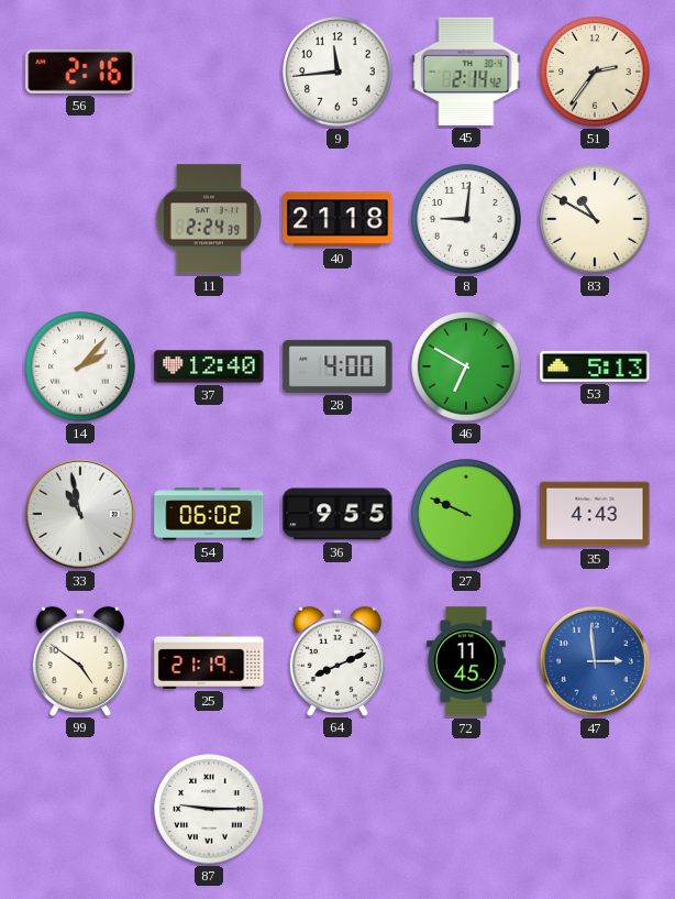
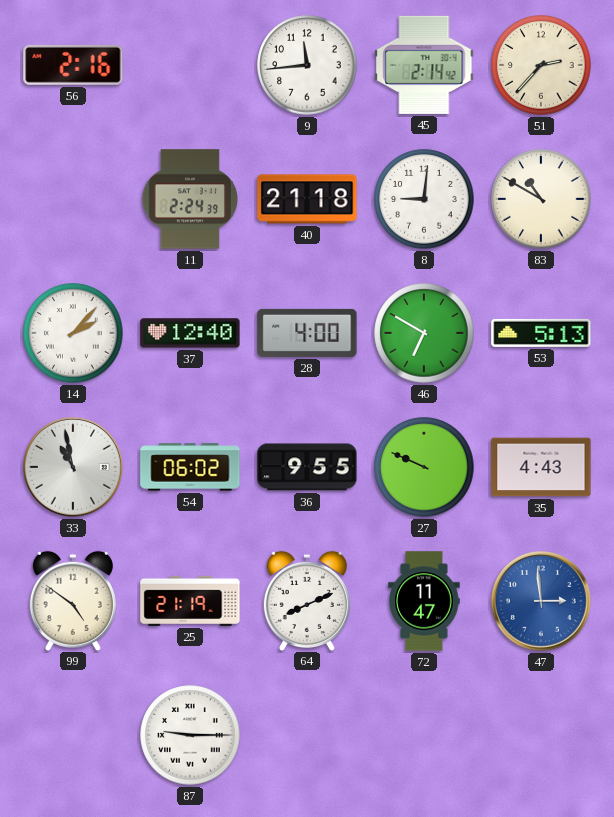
51: 2:36 -> 2:37
72: 11:45 -> 11:47
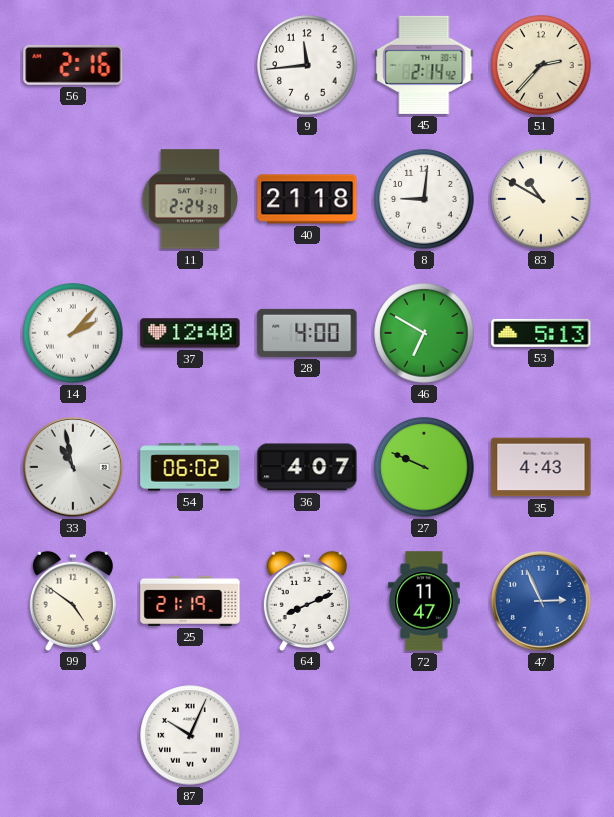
36: 9:55 -> 4:07
47: 2:59 -> 2:56
87: 9:15 -> 10:04
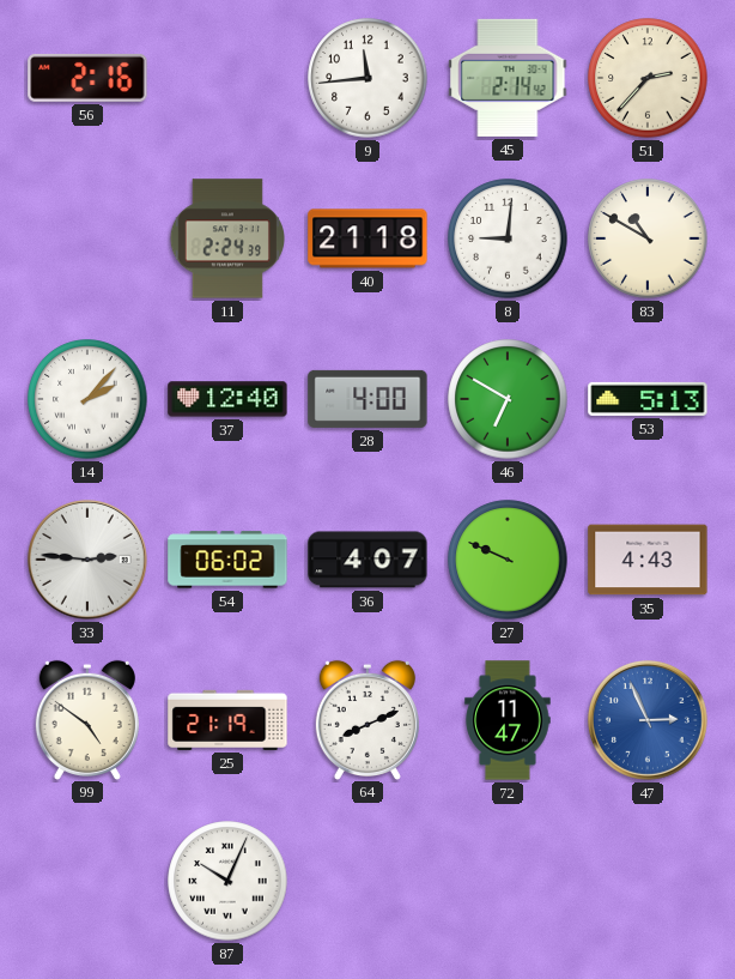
33: 10:58 -> 2:46
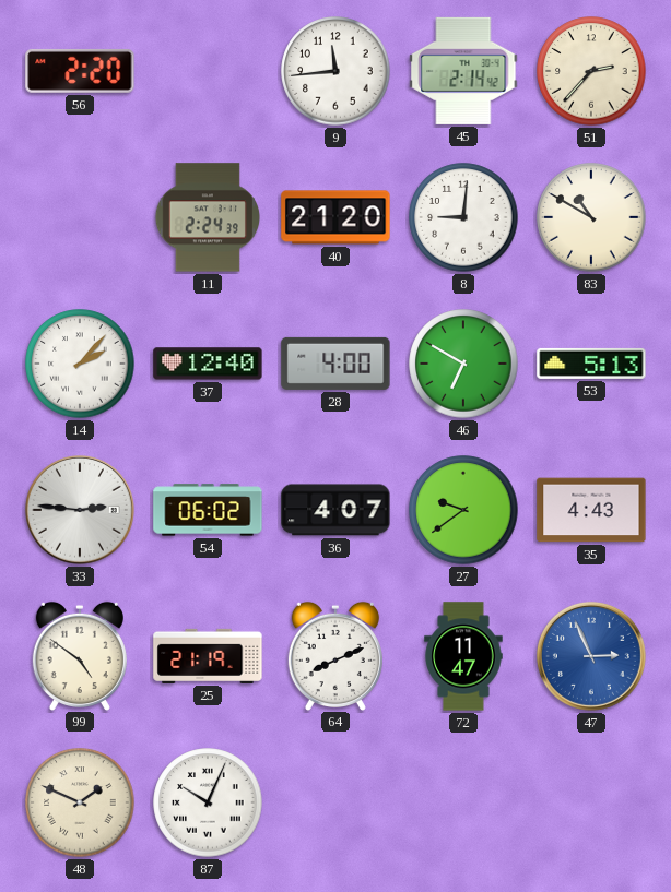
56: 2:16 -> 2:20
40: 21:18 -> 21:20
27: 9:49 -> 9:39
48: none -> 1:49
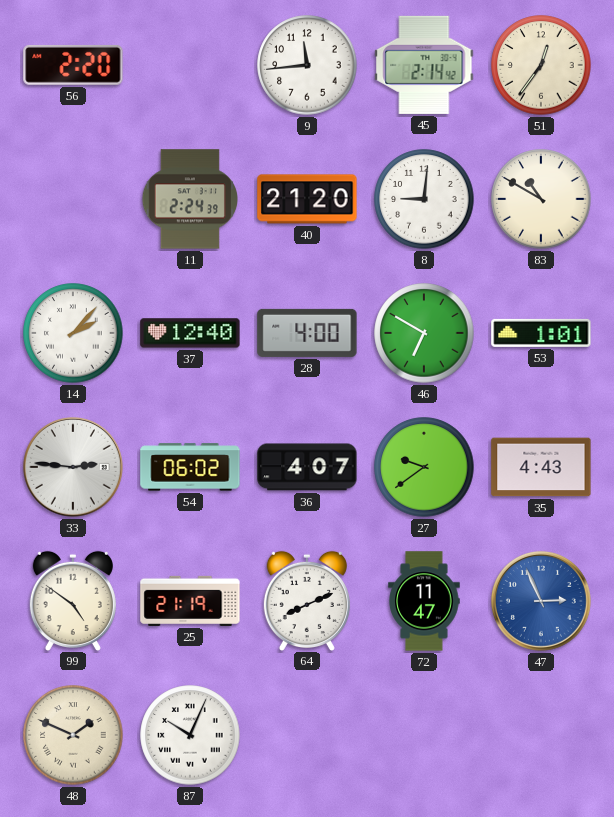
51: 2:37 -> 12:36
53: 5:13 -> 1:01
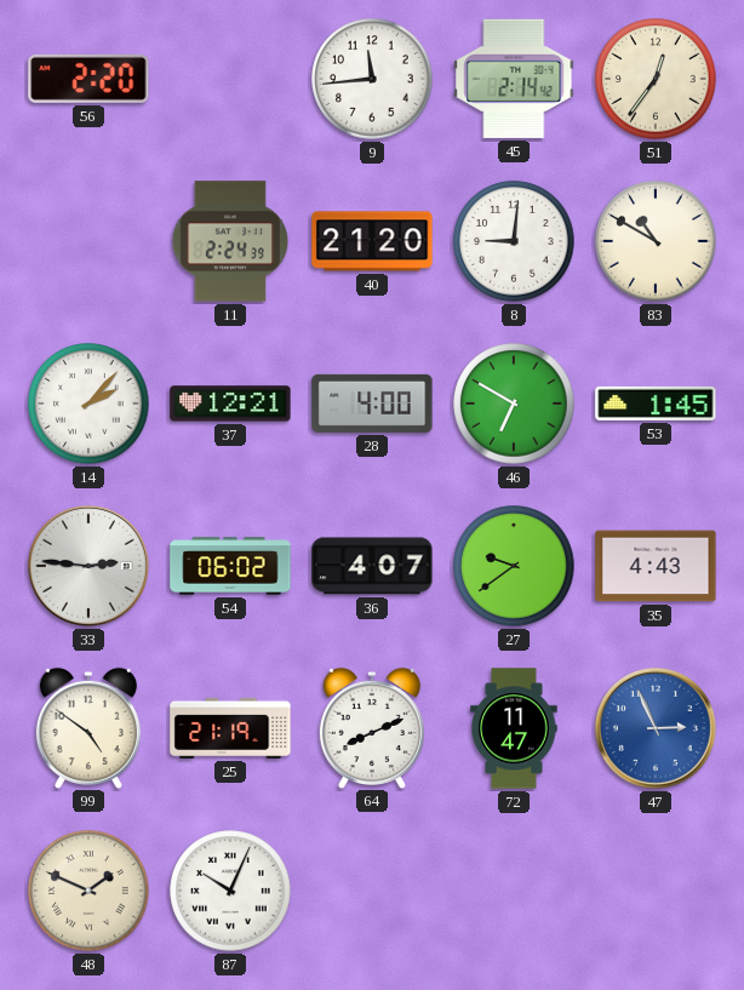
37: 12:40 -> 12:21
53: 1:01 -> 1:45
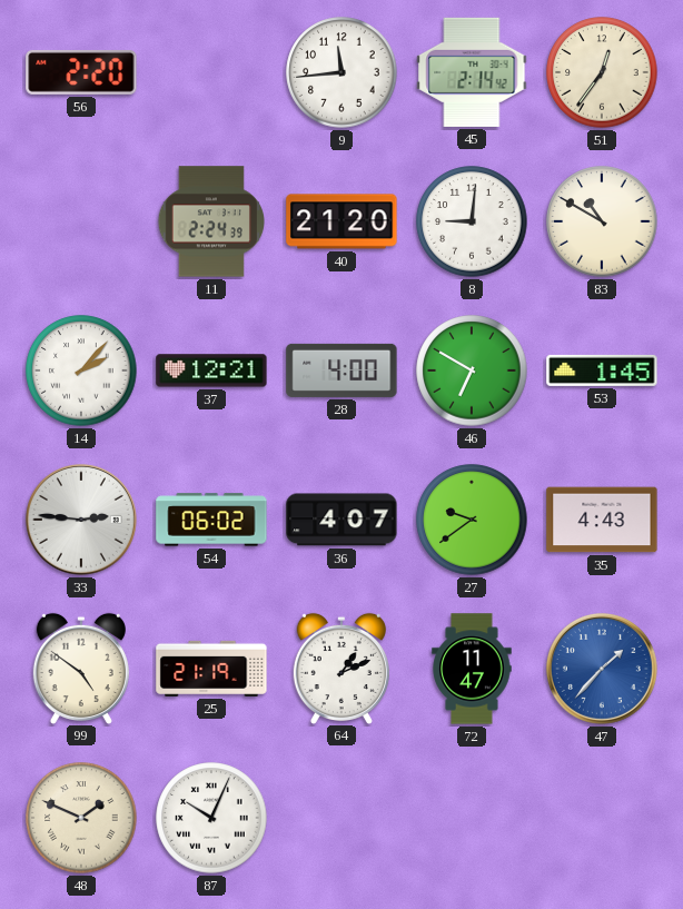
64: 8:11 -> 1:11
47: 2:56 -> 1:37
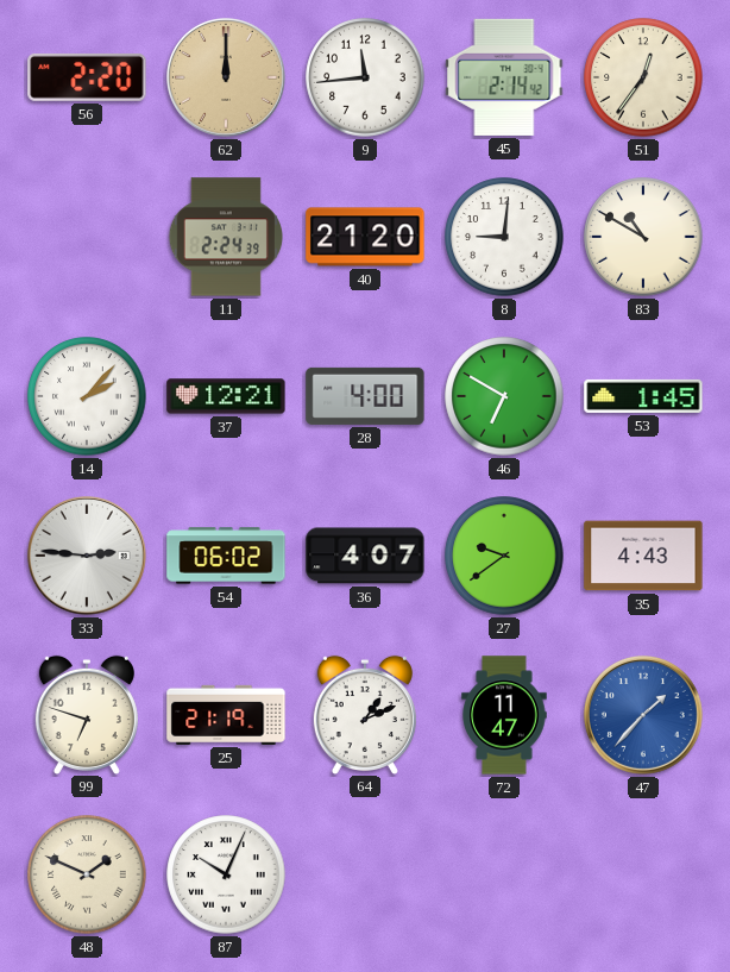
62: none -> 12:00
99: 4:51 -> 6:48
